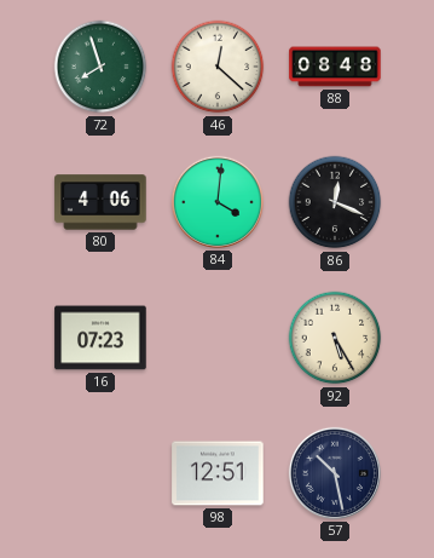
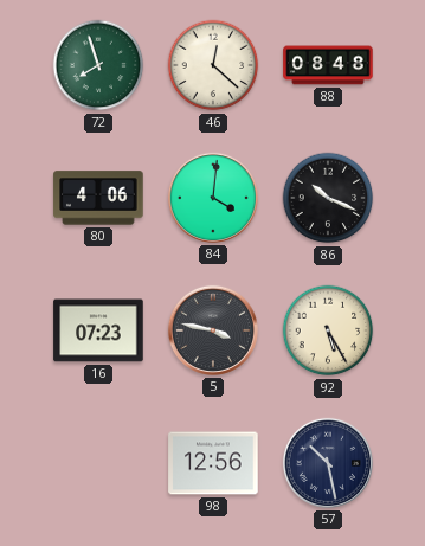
86: 12:19 -> 10:19
5: none -> 3:47
98: 12:51 -> 12:56
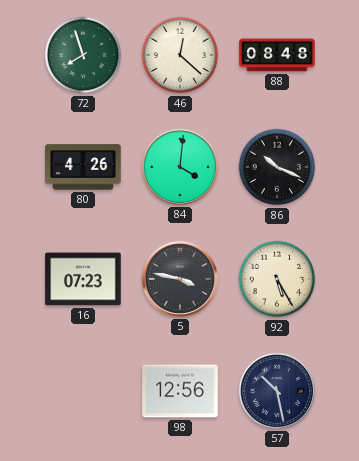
80: 4:06 -> 4:26
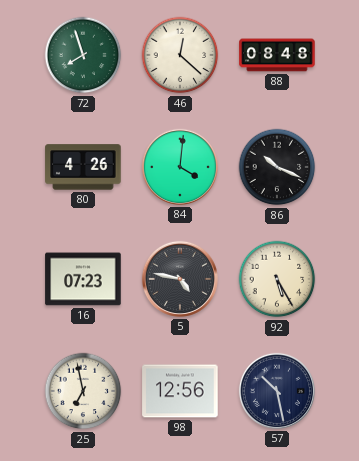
5: 3:47 -> 4:47
25: none -> 6:58
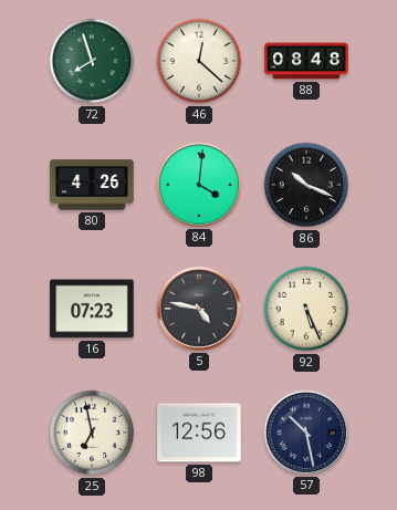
92: 5:25 -> 5:26
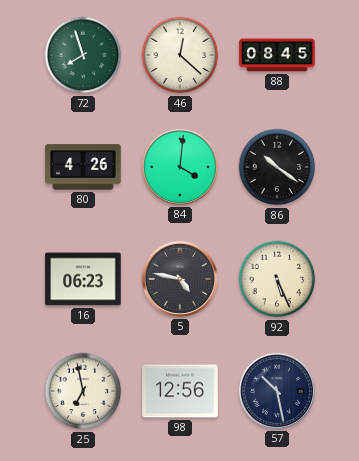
88: 08:48 -> 08:45
86: 10:19 -> 10:21
16: 07:23 -> 06:23
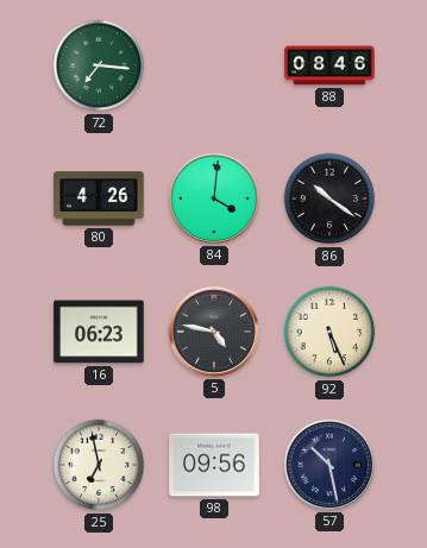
72: 7:57 -> 7:16
46: 12:22 -> none
88: 08:45 -> 08:46
98: 12:56 -> 09:56
